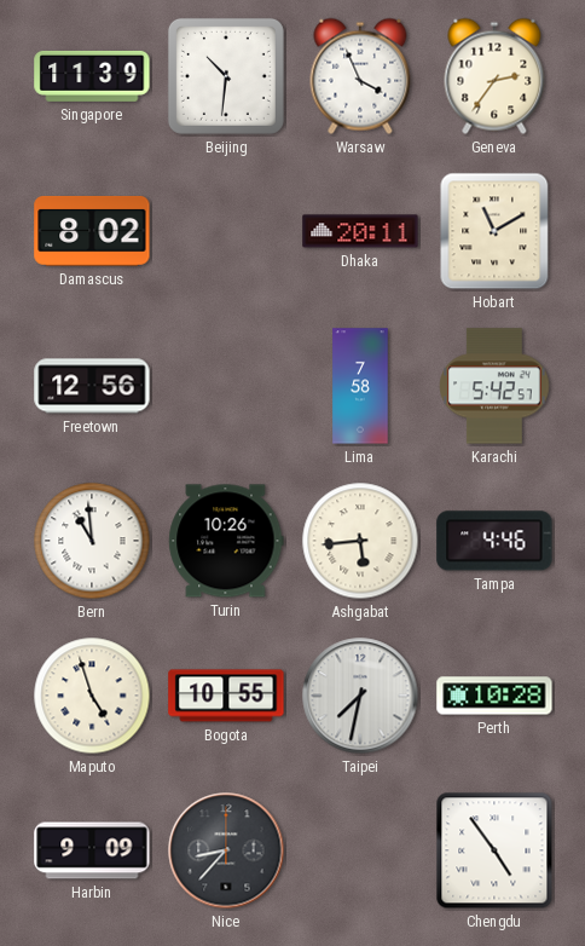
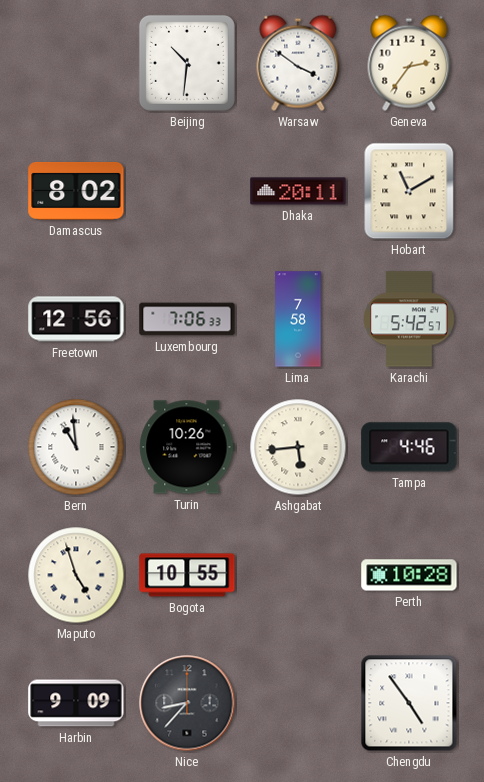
Singapore: 11:39 -> none
Warsaw: 3:56 -> 3:51
Luxembourg: none -> 7:06
Taipei: 7:32 -> none
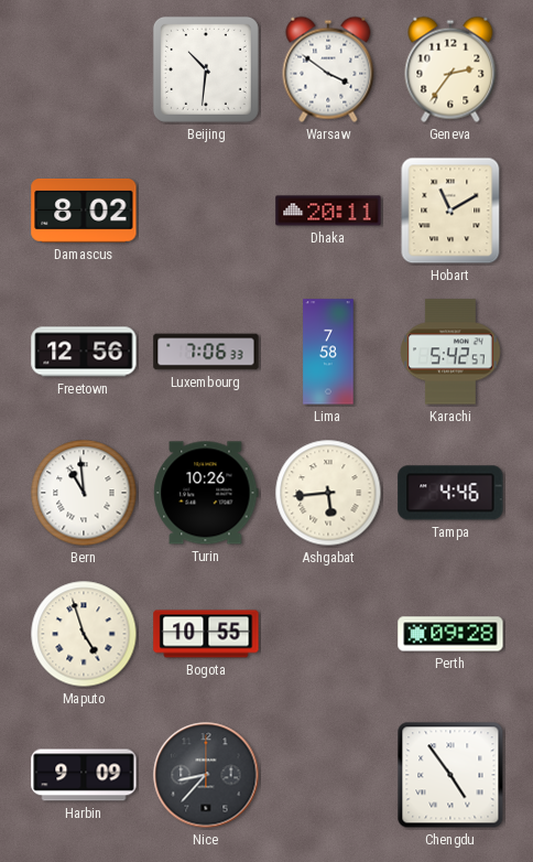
Perth: 10:28 -> 09:28
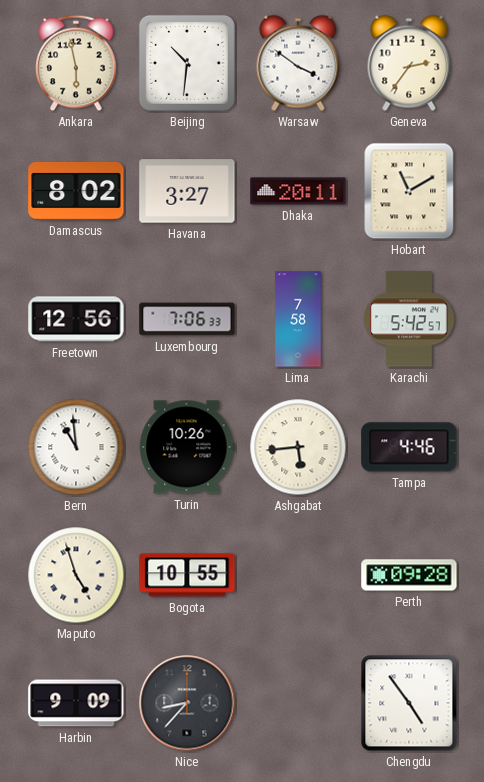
Ankara: none -> 5:58
Havana: none -> 3:27
